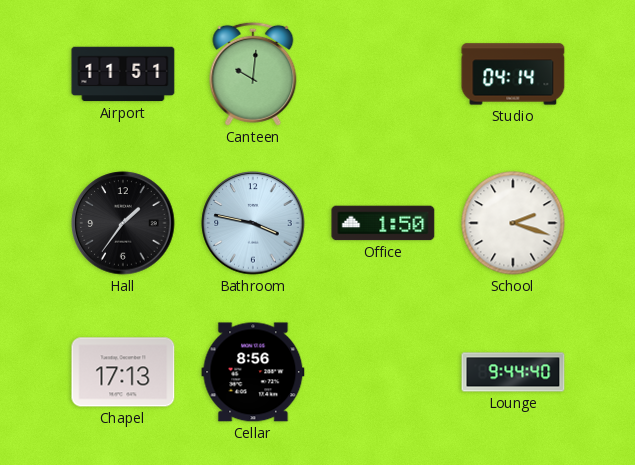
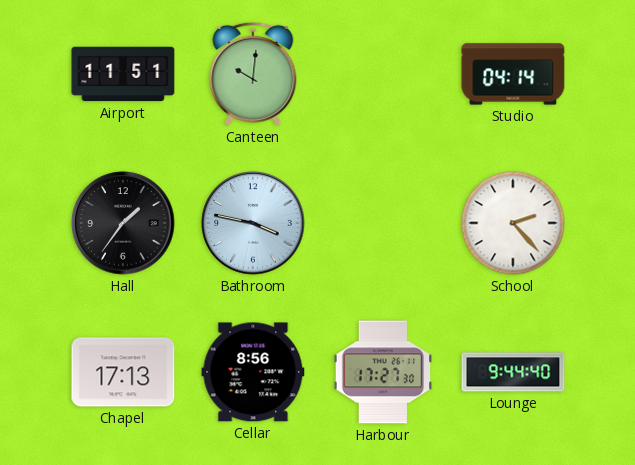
Office: 1:50 -> none
School: 2:18 -> 2:23
Harbour: none -> 17:27
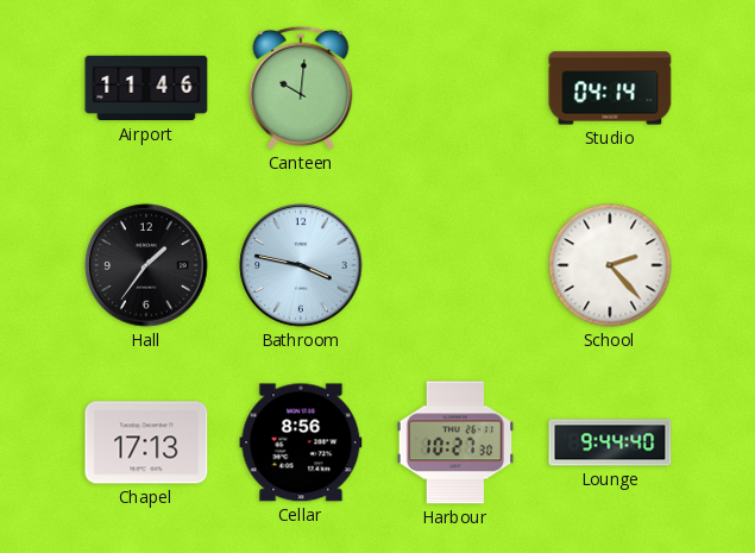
Airport: 11:51 -> 11:46
Harbour: 17:27 -> 10:27
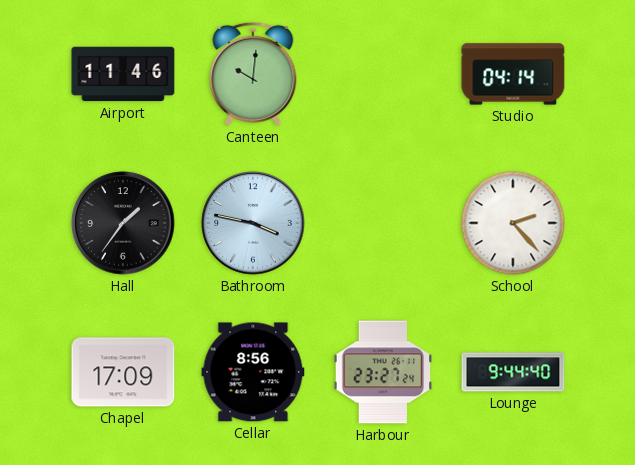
Chapel: 17:13 -> 17:09
Harbour: 10:27 -> 23:27
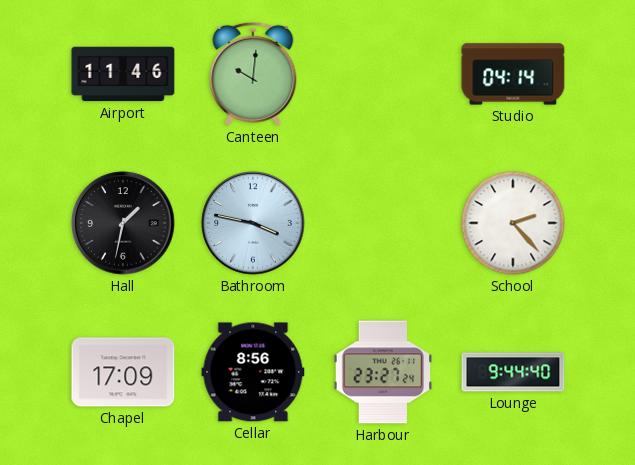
Hall: 1:36 -> 1:32
